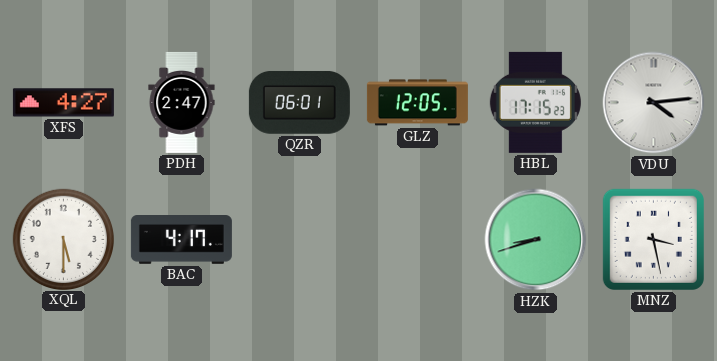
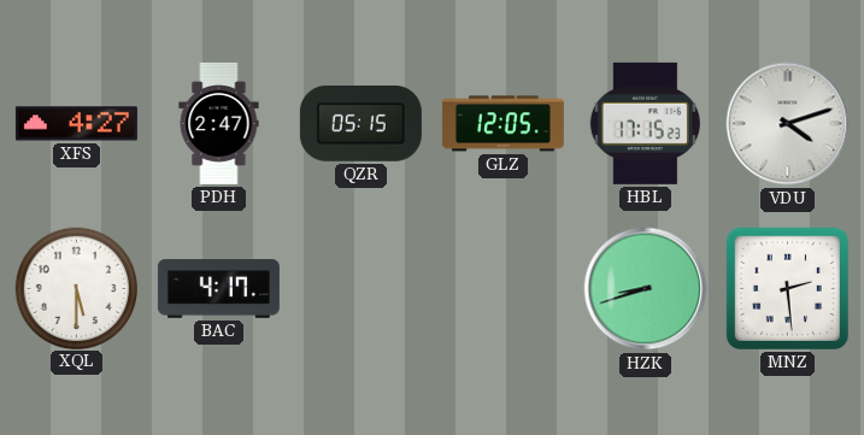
QZR: 06:01 -> 05:15
VDU: 4:14 -> 4:12
MNZ: 3:28 -> 2:29
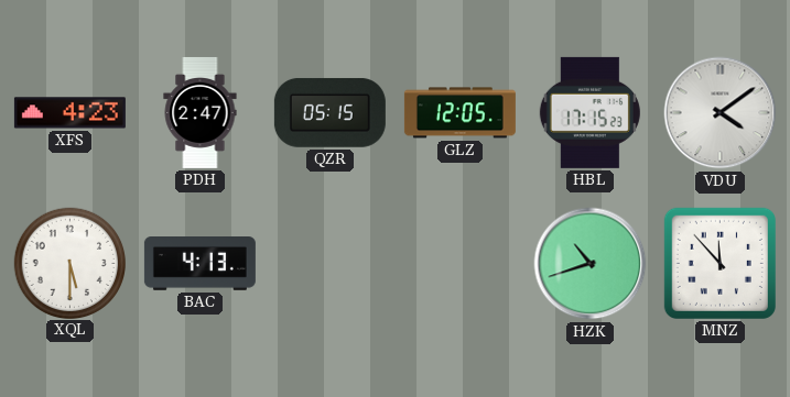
XFS: 4:27 -> 4:23
VDU: 4:12 -> 4:09
BAC: 4:17 -> 4:13
HZK: 8:42 -> 10:42
MNZ: 2:29 -> 11:53
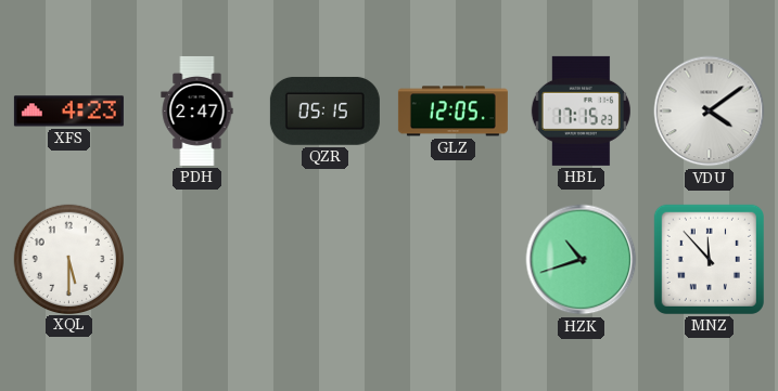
BAC: 4:13 -> none
